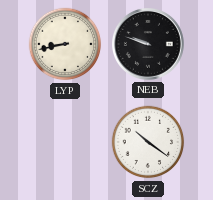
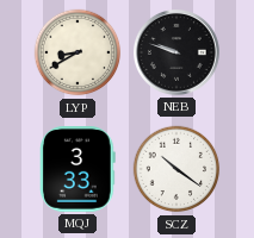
LYP: 8:43 -> 8:40
MQJ: none -> 3:33
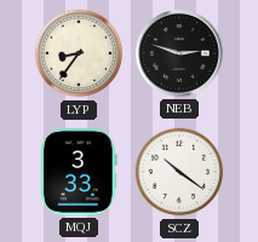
LYP: 8:40 -> 8:36
NEB: 9:48 -> 2:48
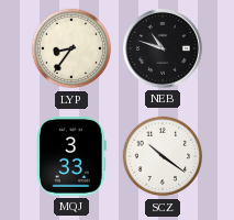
NEB: 2:48 -> 10:48
